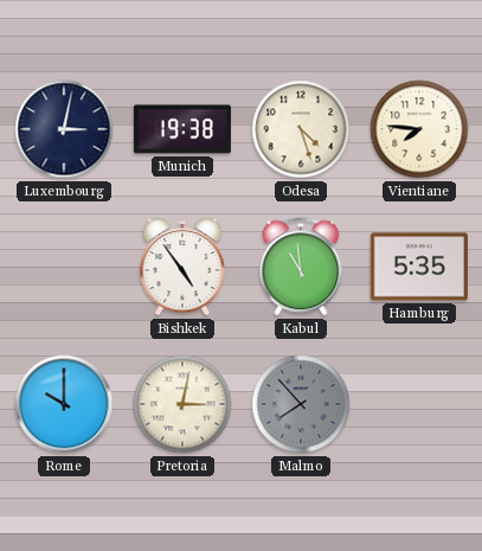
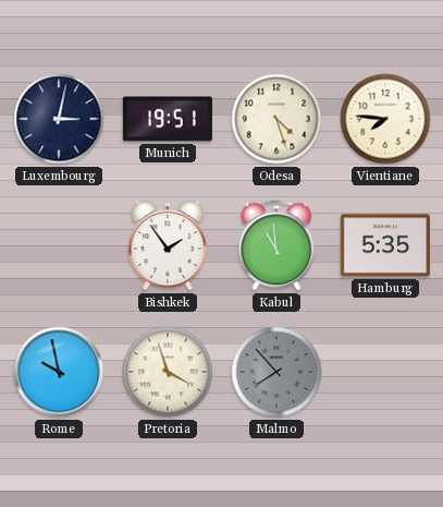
Munich: 19:38 -> 19:51
Bishkek: 4:54 -> 1:54
Rome: 10:00 -> 9:58
Pretoria: 3:02 -> 3:57
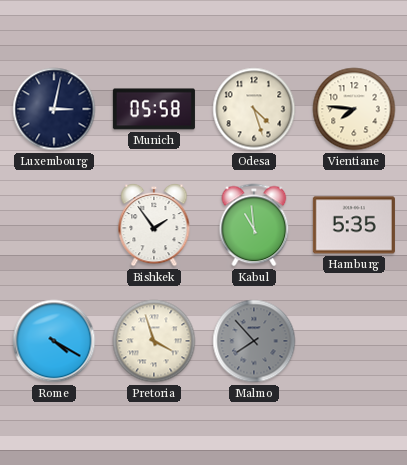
Munich: 19:51 -> 05:58
Rome: 9:58 -> 4:20
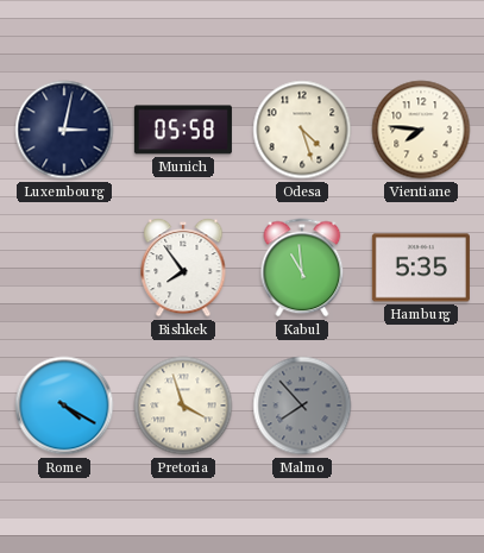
Bishkek: 1:54 -> 7:54
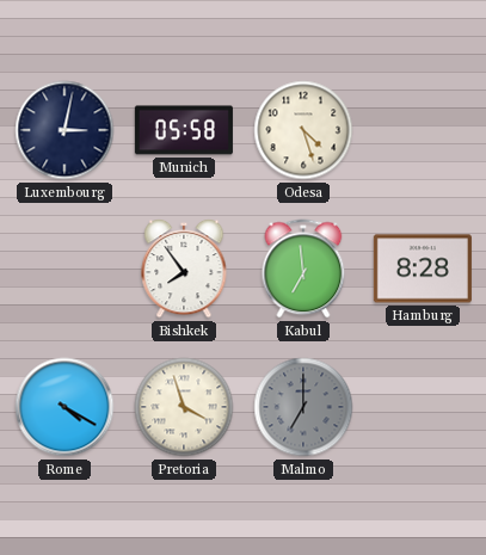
Vientiane: 7:46 -> none
Kabul: 10:59 -> 6:59
Hamburg: 5:35 -> 8:28
Malmo: 7:53 -> 7:00
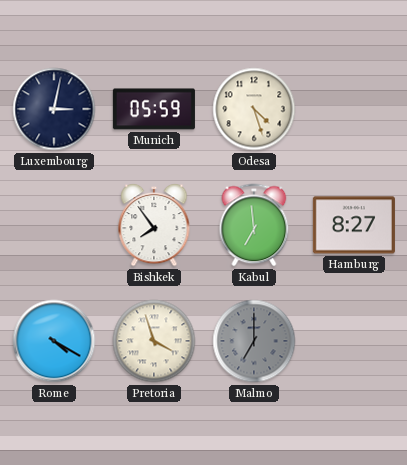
Munich: 05:58 -> 05:59
Hamburg: 8:28 -> 8:27
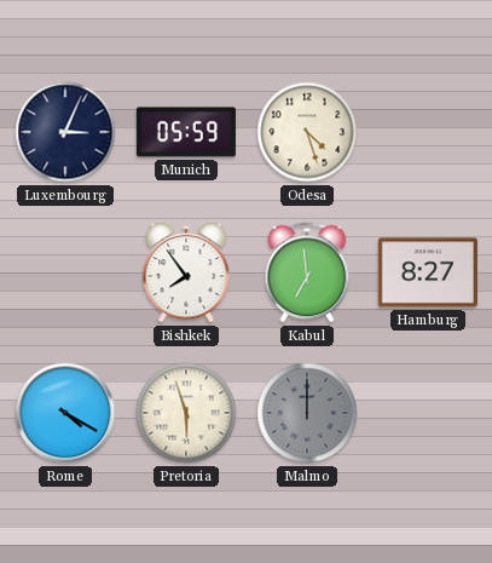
Luxembourg: 3:02 -> 3:04
Pretoria: 3:57 -> 5:57
Malmo: 7:00 -> 12:00
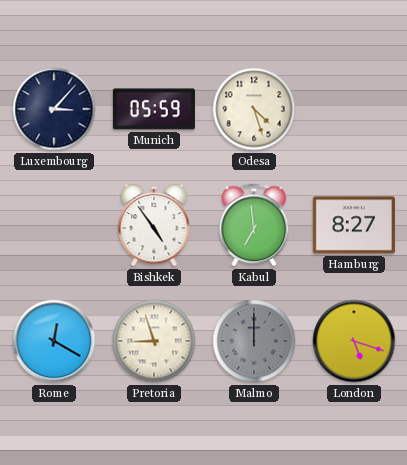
Luxembourg: 3:04 -> 3:07
Bishkek: 7:54 -> 4:54
Rome: 4:20 -> 12:20
Pretoria: 5:57 -> 8:57
London: none -> 5:18
